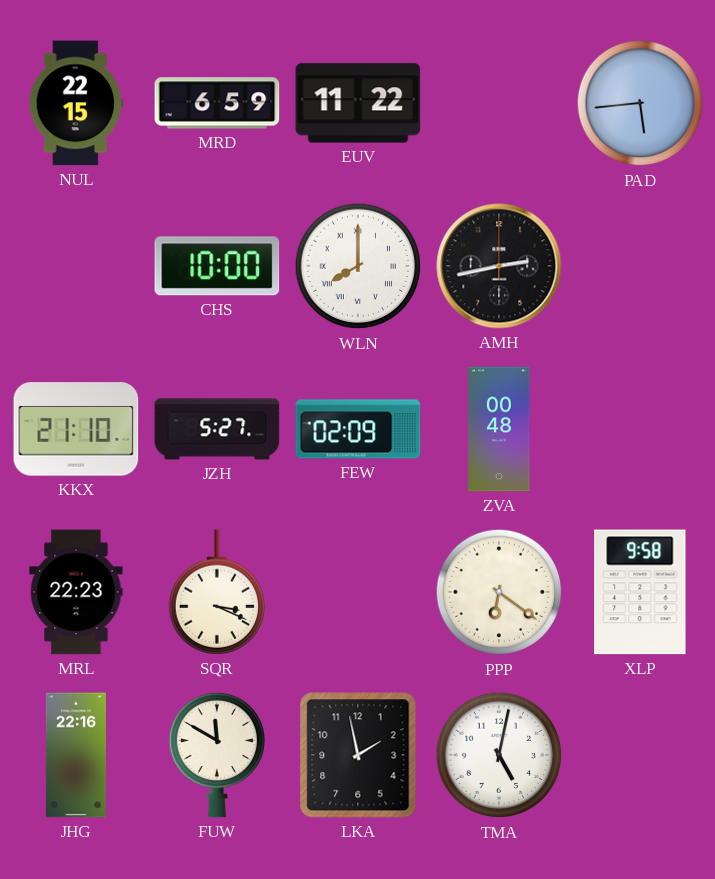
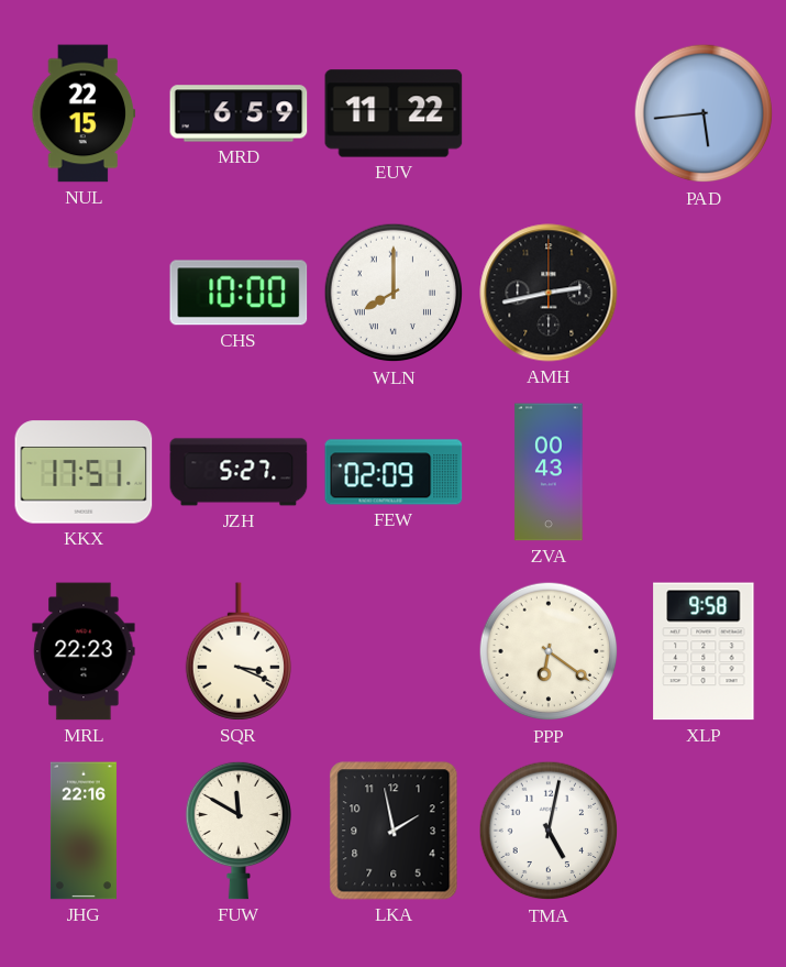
KKX: 21:10 -> 17:51
ZVA: 00:48 -> 00:43
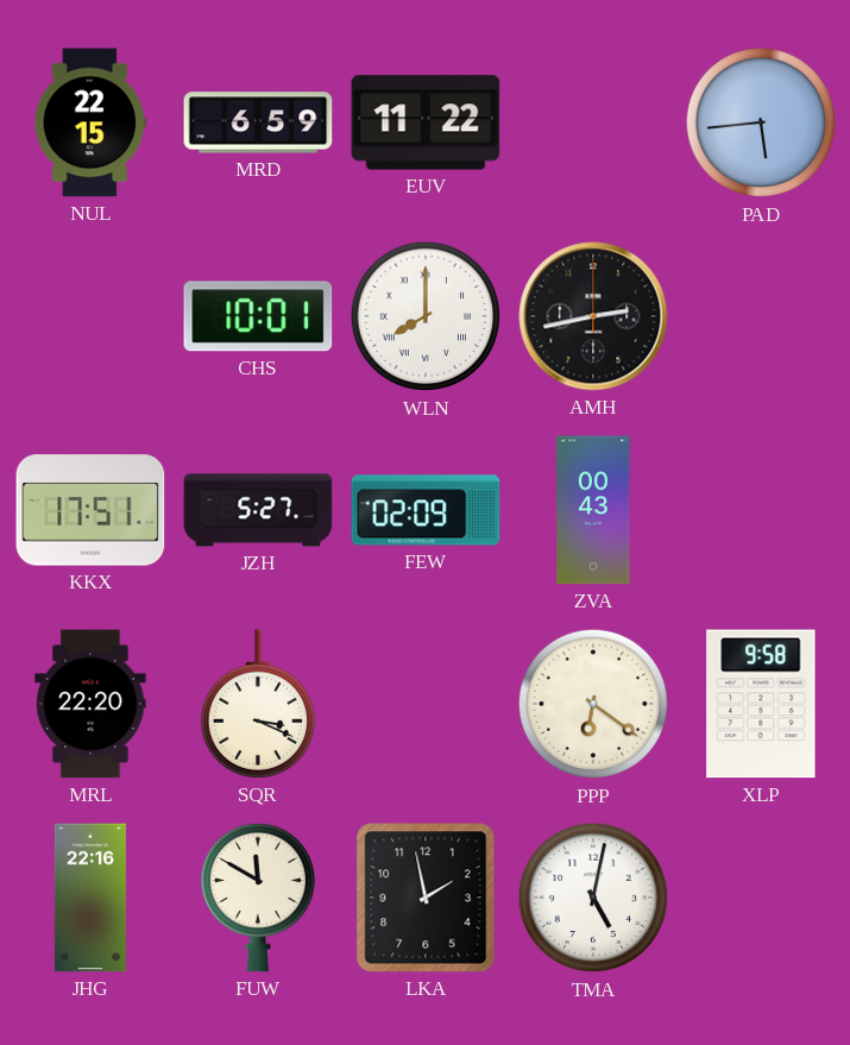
CHS: 10:00 -> 10:01
MRL: 22:23 -> 22:20
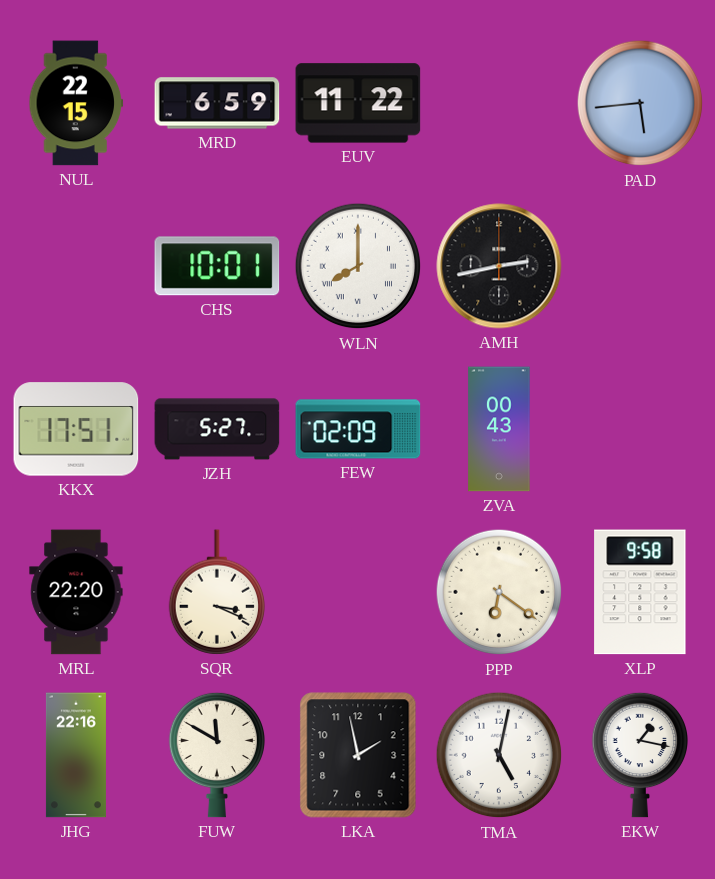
EKW: none -> 1:17
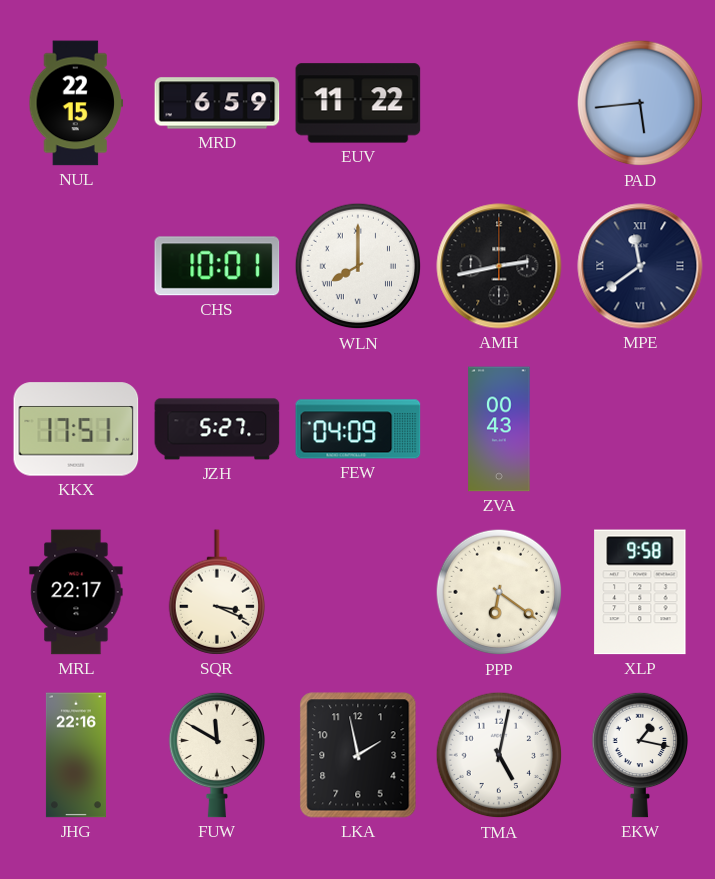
MPE: none -> 11:39
FEW: 02:09 -> 04:09
MRL: 22:20 -> 22:17
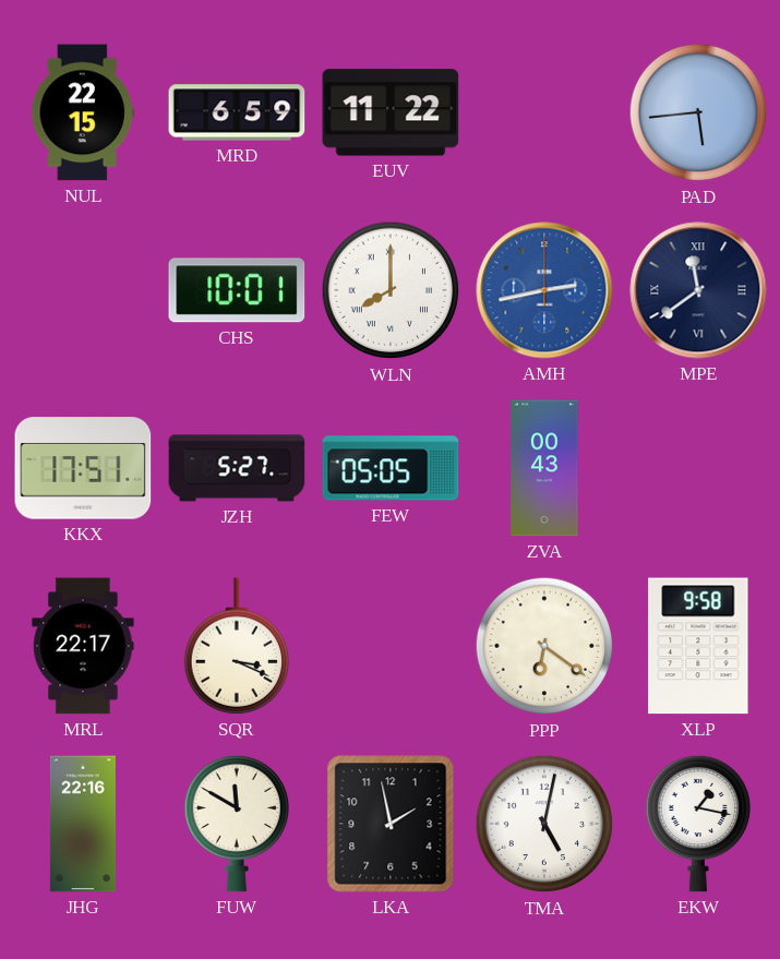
AMH dial: black -> blue
FEW: 04:09 -> 05:05
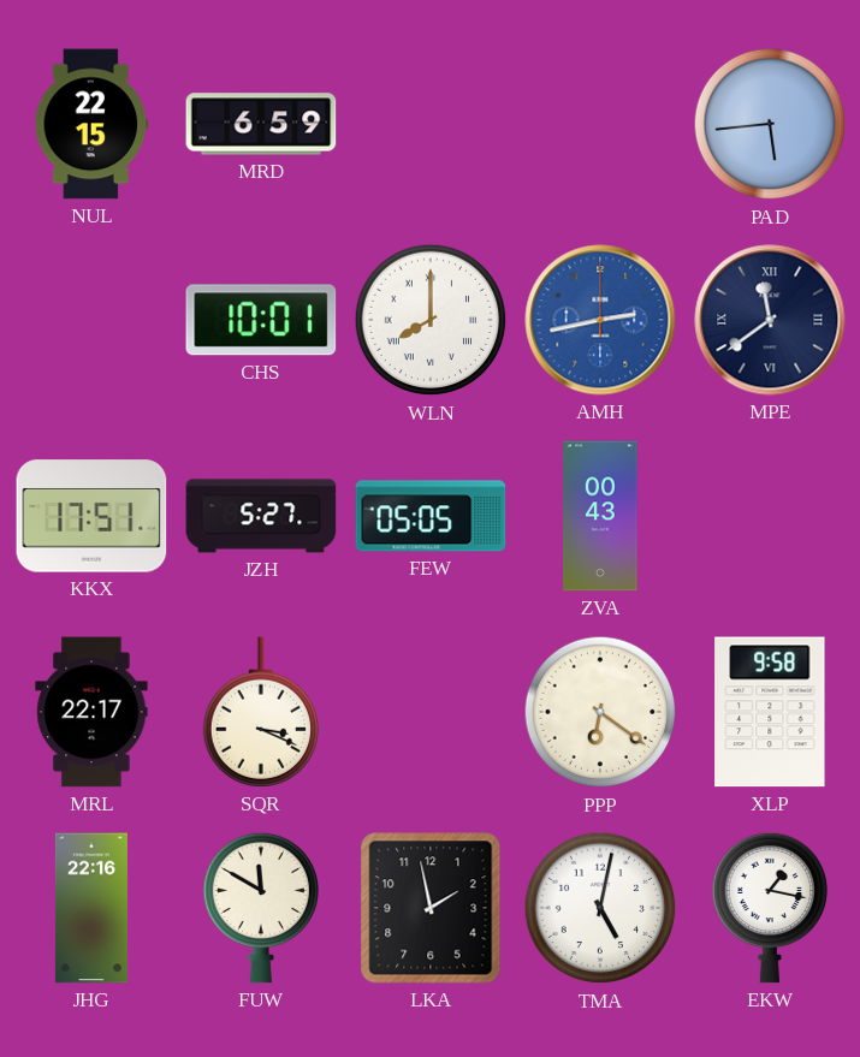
EUV: 11:22 -> none
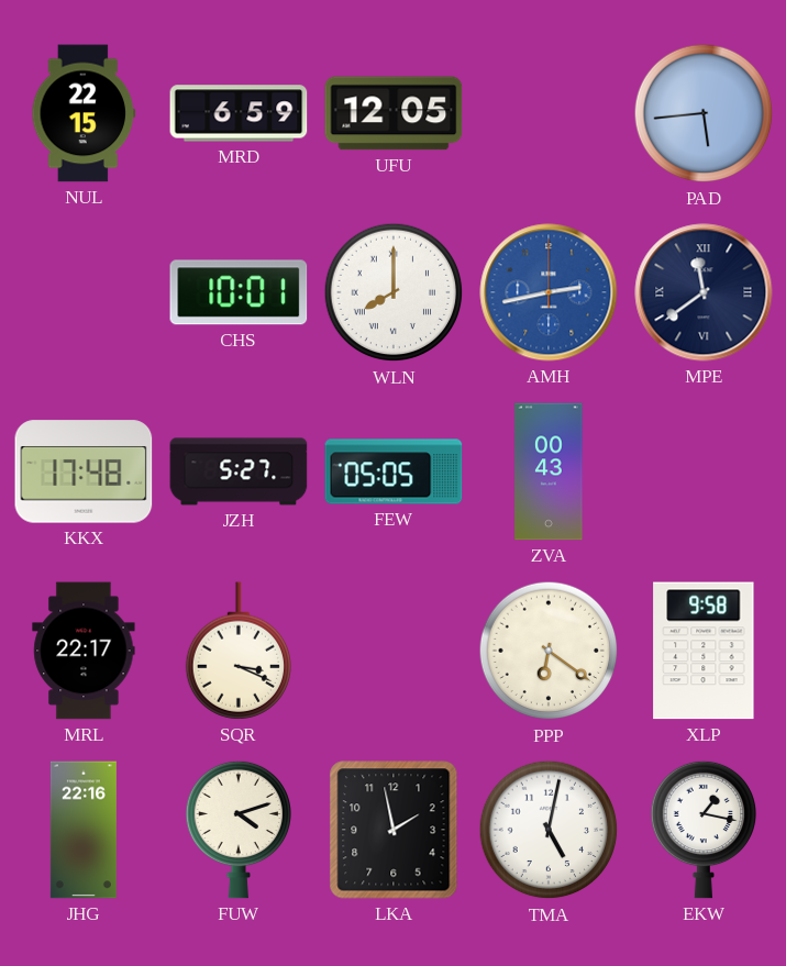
UFU: none -> 12:05
KKX: 17:51 -> 17:48
FUW: 11:50 -> 4:12
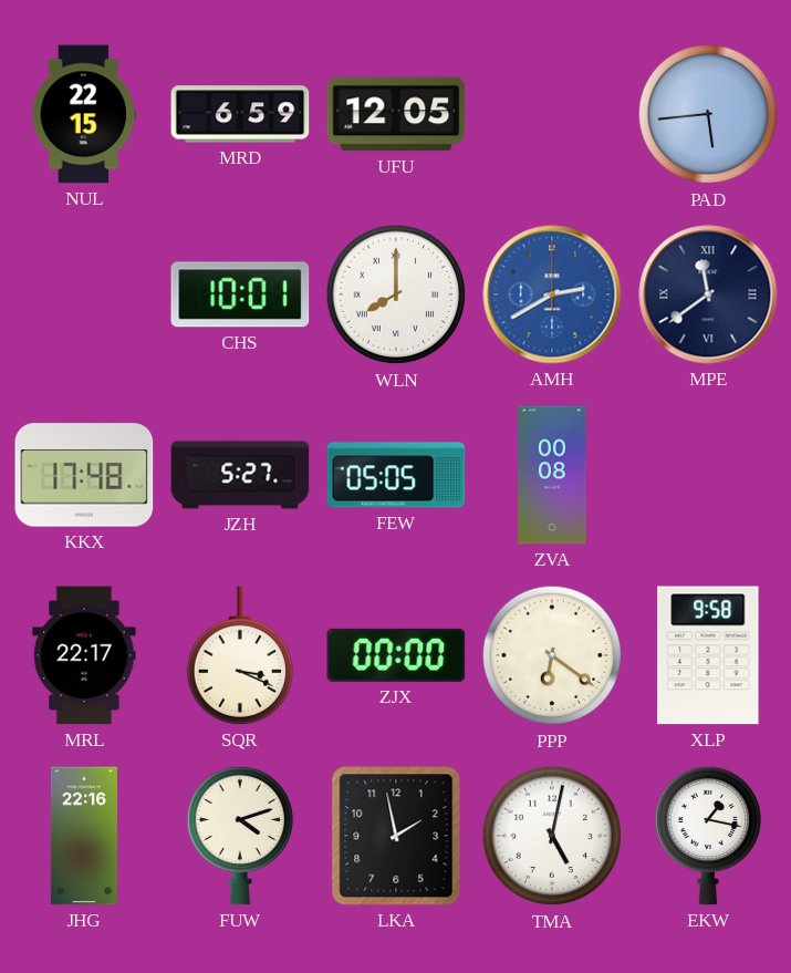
AMH: 2:43 -> 2:40
ZVA: 00:43 -> 00:08
ZJX: none -> 00:00
